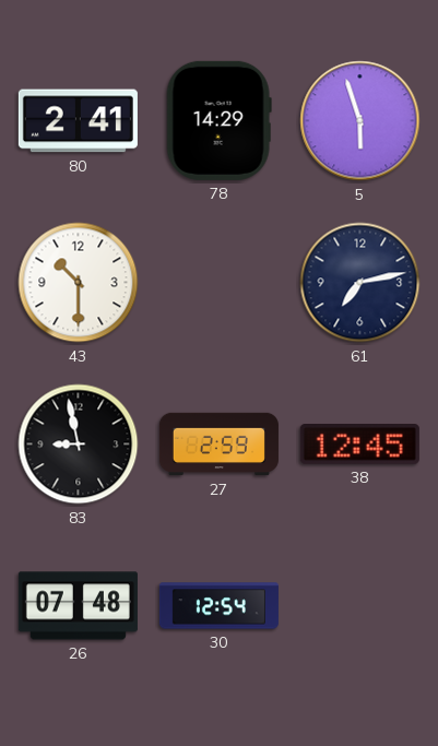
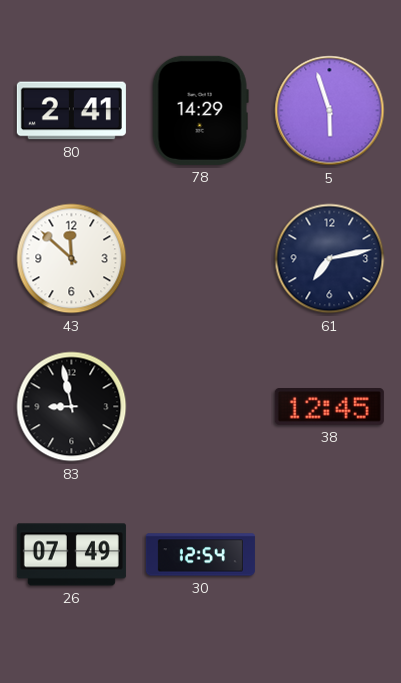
43: 10:30 -> 11:52
27: 2:59 -> none
26: 07:48 -> 07:49
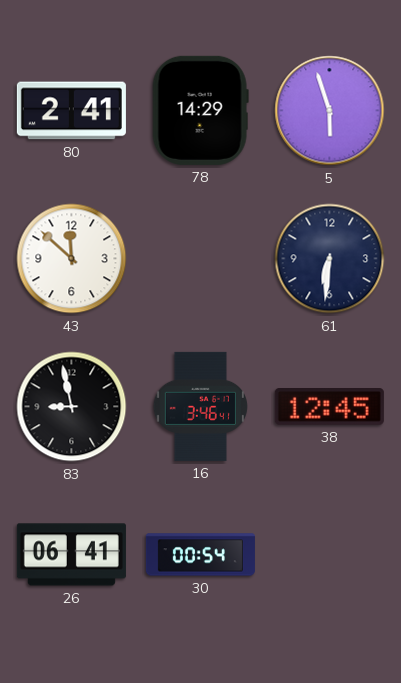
61: 7:13 -> 6:31
16: none -> 3:46
26: 07:49 -> 06:41
30: 12:54 -> 00:54
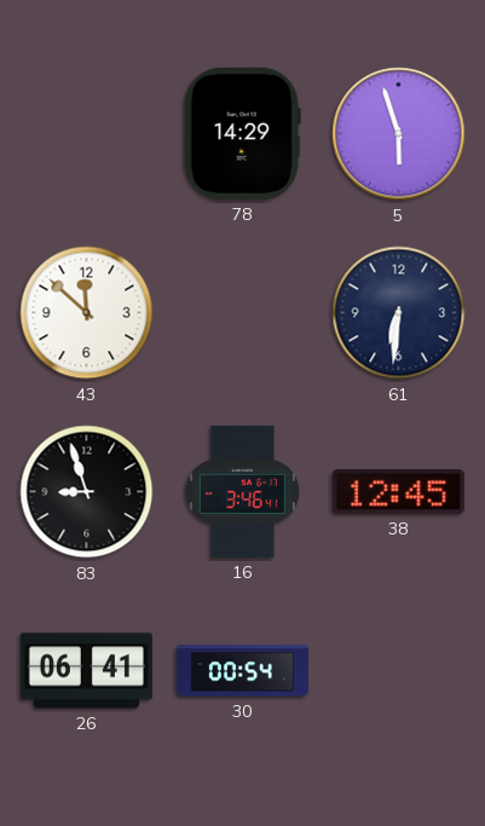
80: 2:41 -> none
83: 8:58 -> 8:57
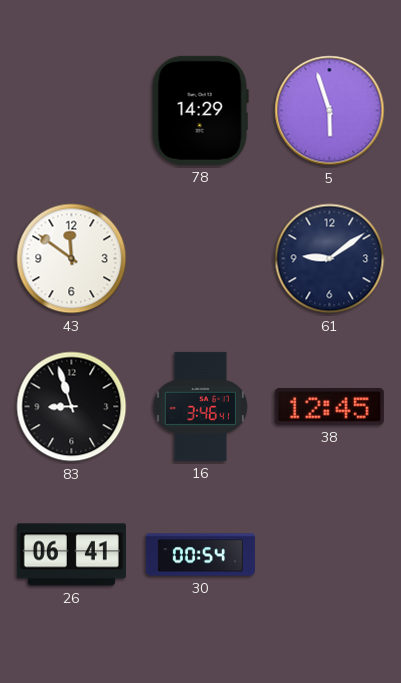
43: 11:52 -> 11:51
61: 6:31 -> 9:09
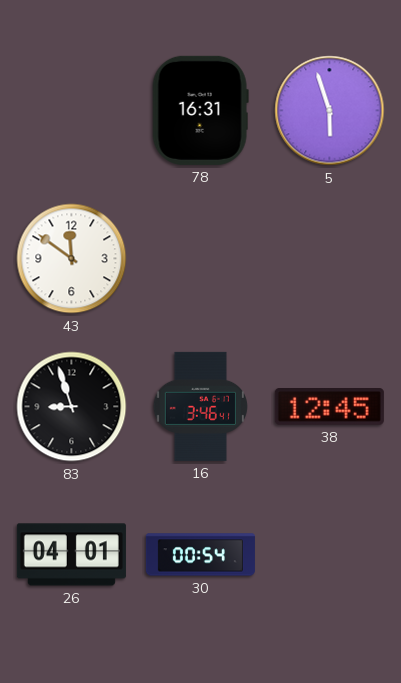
78: 14:29 -> 16:31
61: 9:09 -> none
26: 06:41 -> 04:01
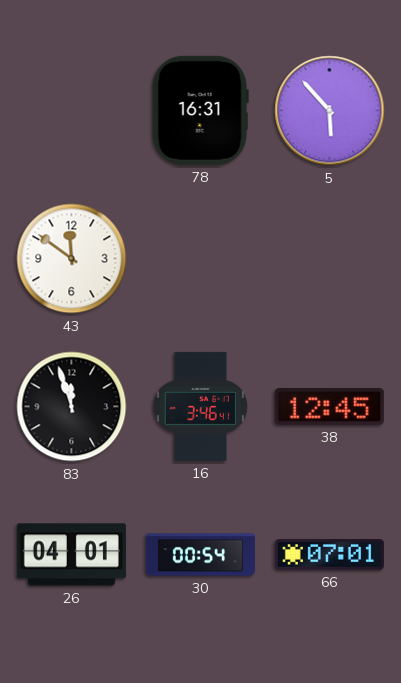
5: 5:57 -> 5:53
83: 8:57 -> 11:57
66: none -> 07:01
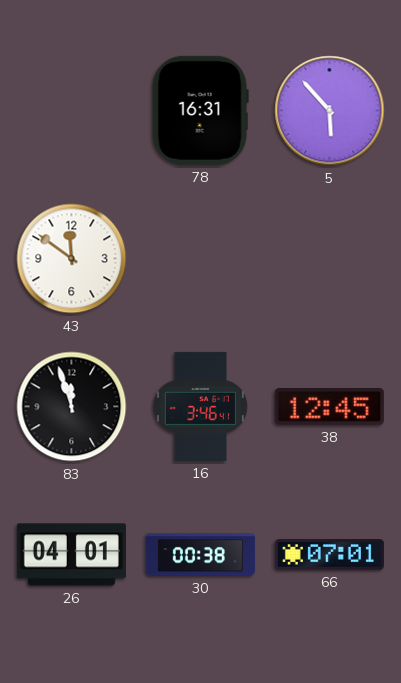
30: 00:54 -> 00:38
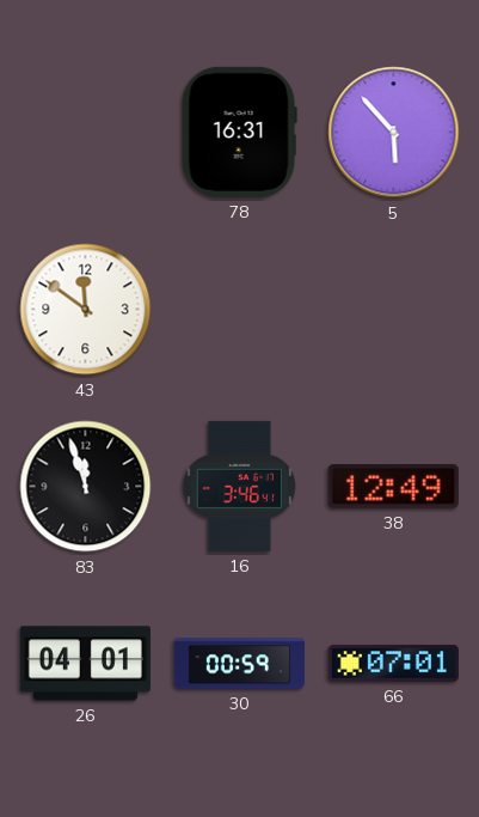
38: 12:45 -> 12:49
30: 00:38 -> 00:59
